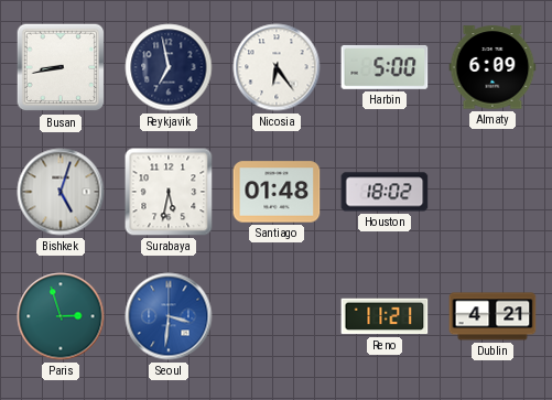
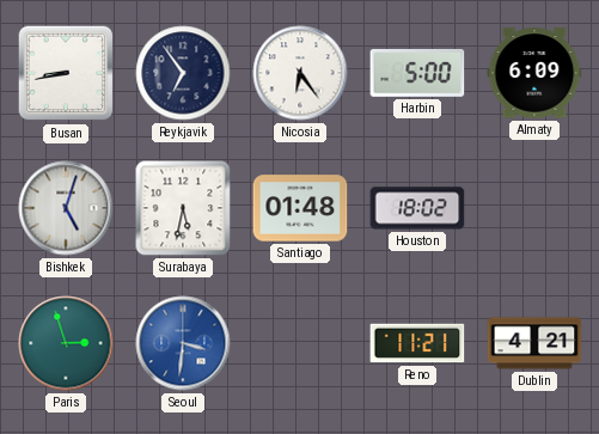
Reykjavik: 6:58 -> 6:54
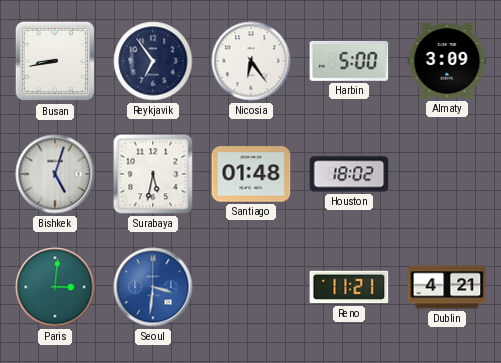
Almaty: 6:09 -> 3:09
Paris: 2:57 -> 3:01
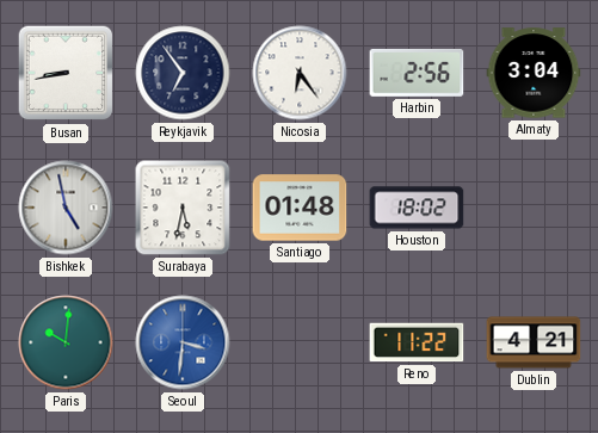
Harbin: 5:00 -> 2:56
Almaty: 3:09 -> 3:04
Bishkek: 5:03 -> 4:58
Paris: 3:01 -> 10:01
Reno: 11:21 -> 11:22
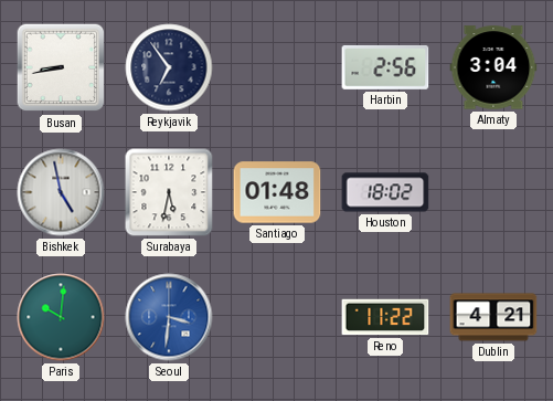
Nicosia: 6:24 -> none
